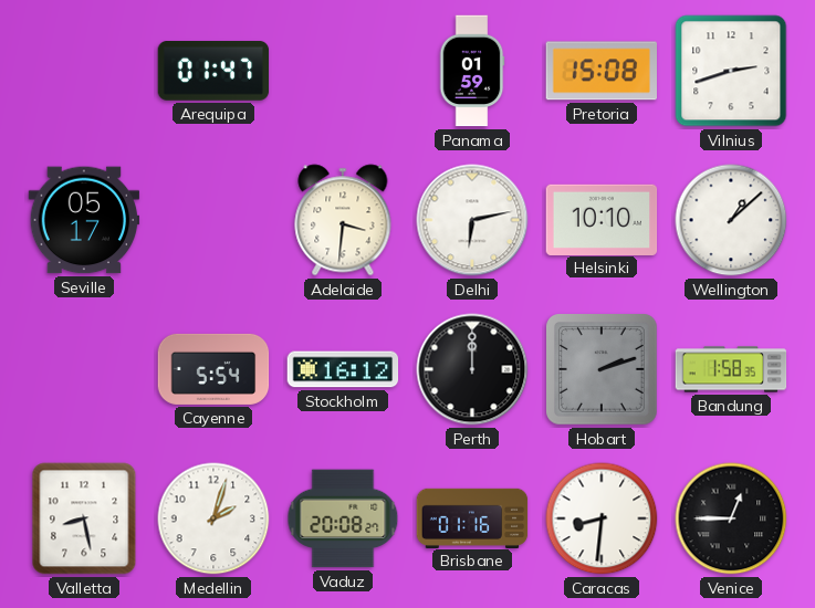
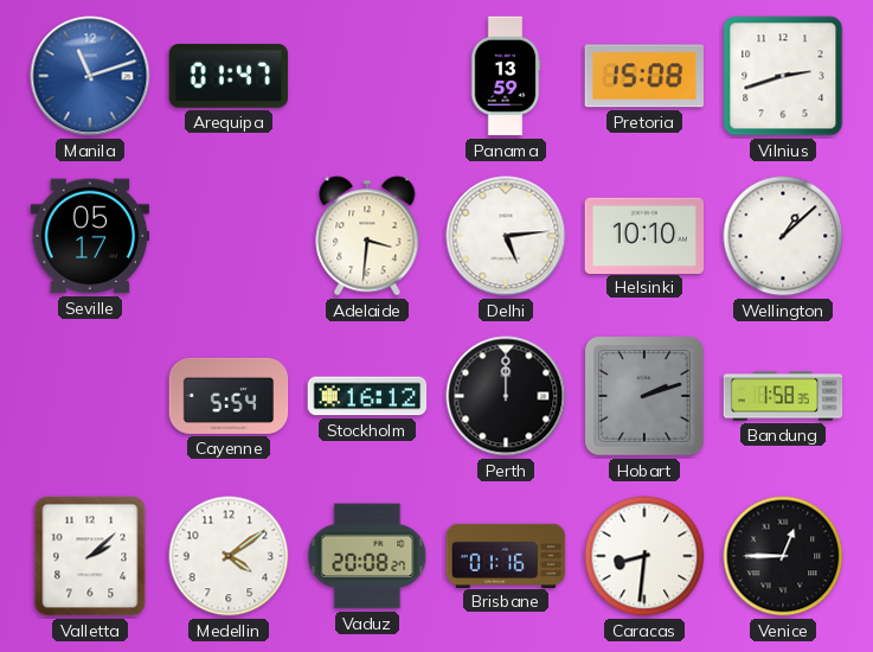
Manila: none -> 11:12
Panama: 01:59 -> 13:59
Delhi: 6:13 -> 5:14
Valletta: 8:28 -> 2:08
Medellin: 2:03 -> 4:09
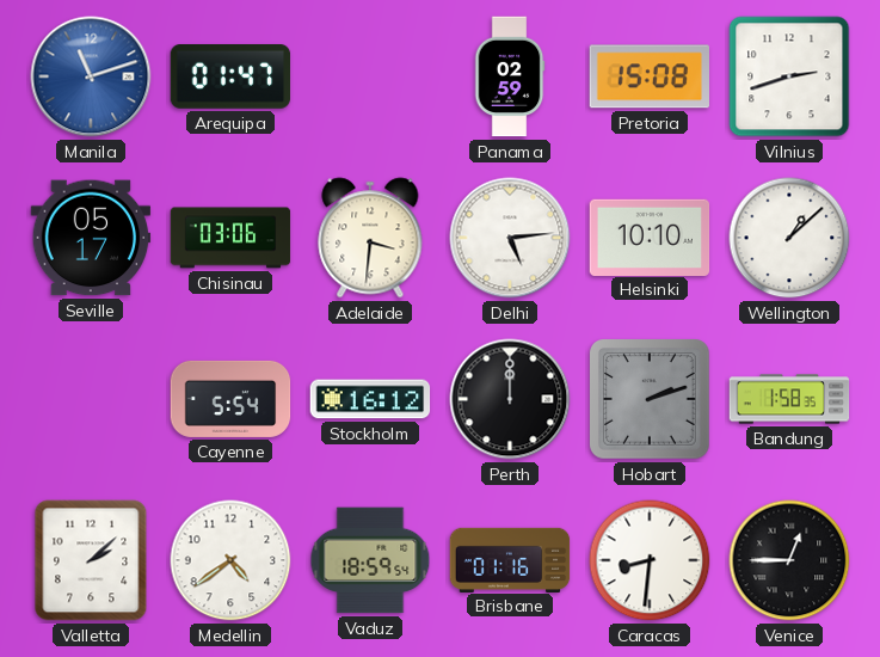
Panama: 13:59 -> 02:59
Chisinau: none -> 03:06
Medellin: 4:09 -> 4:39
Vaduz: 20:08 -> 18:59
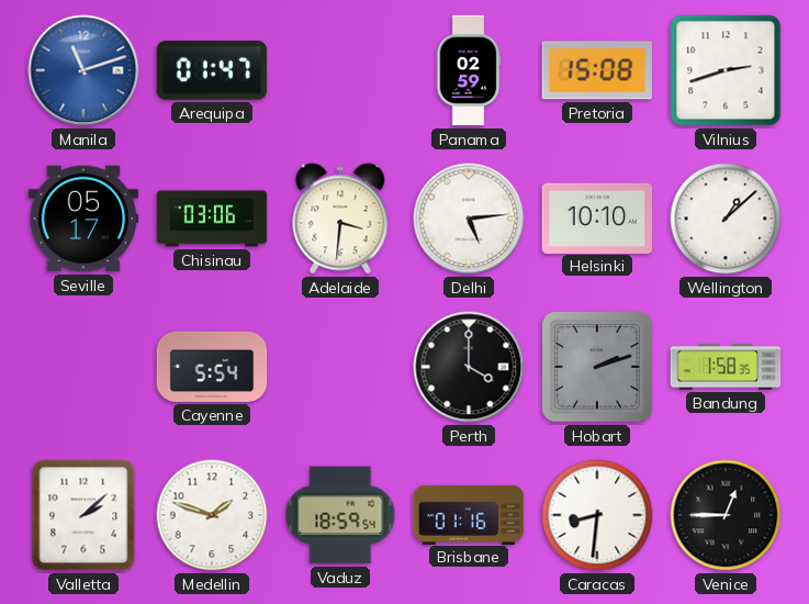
Stockholm: 16:12 -> none
Perth: 12:00 -> 4:00
Medellin: 4:39 -> 1:48
